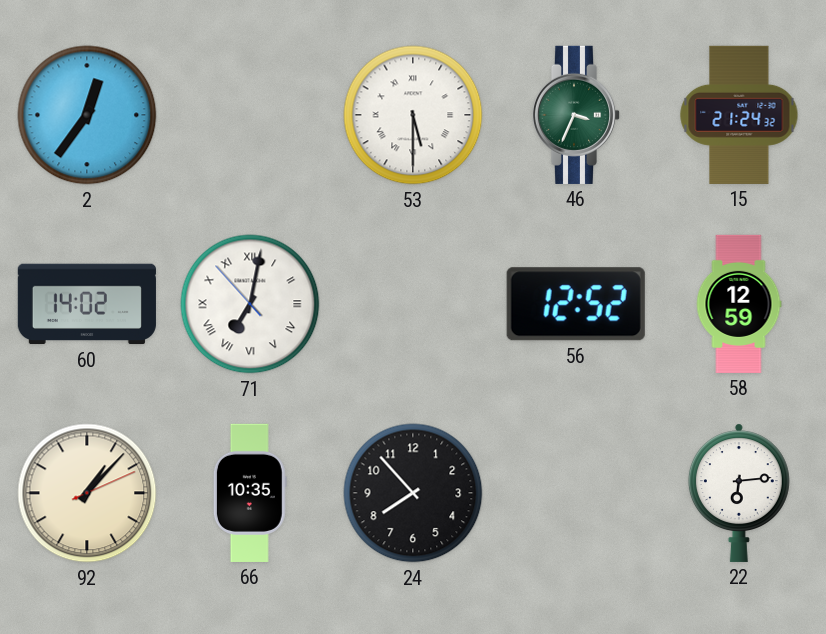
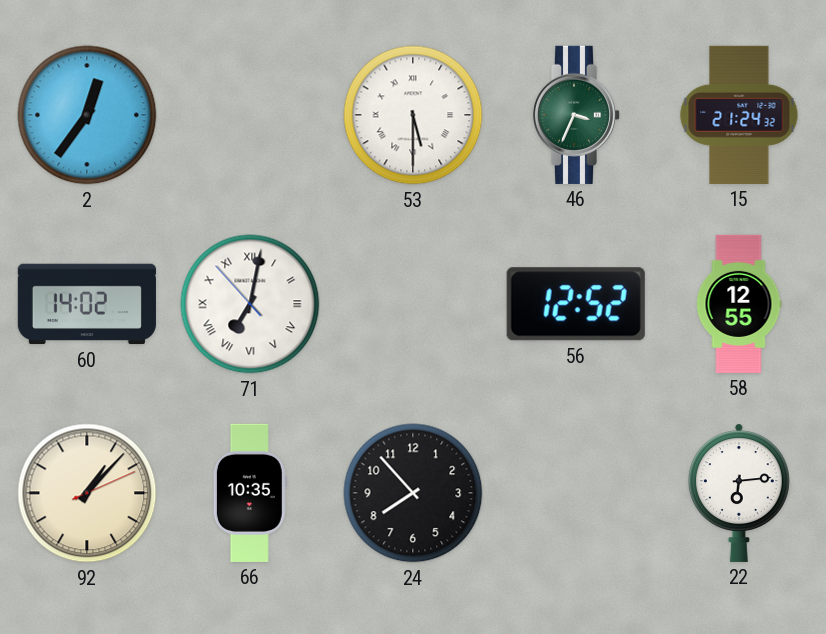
58: 12:59 -> 12:55
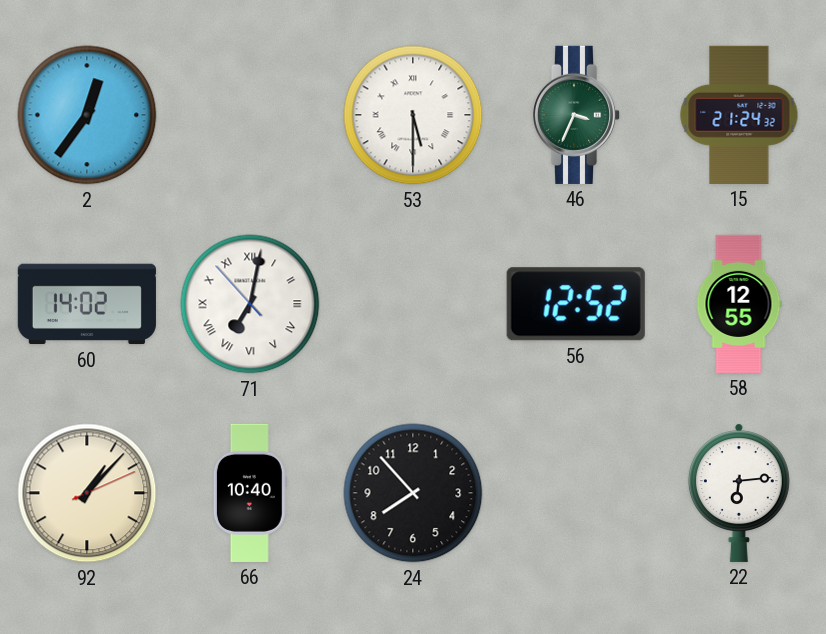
66: 10:35 -> 10:40
